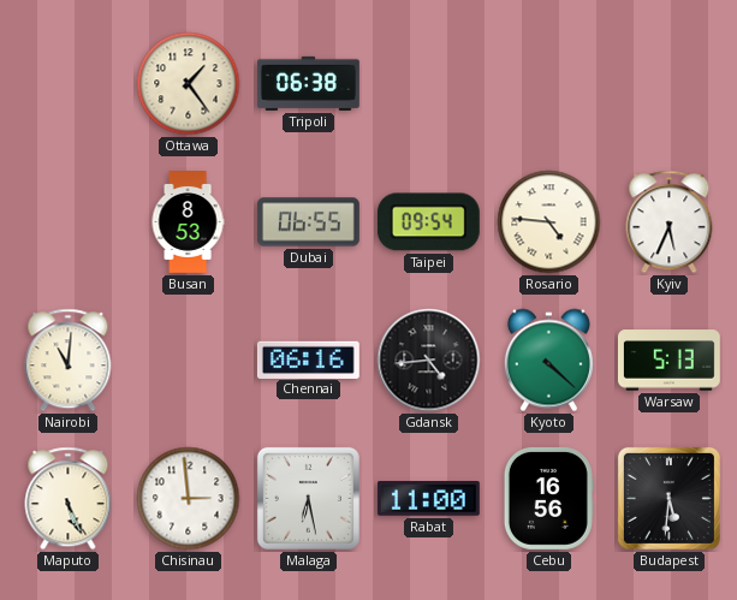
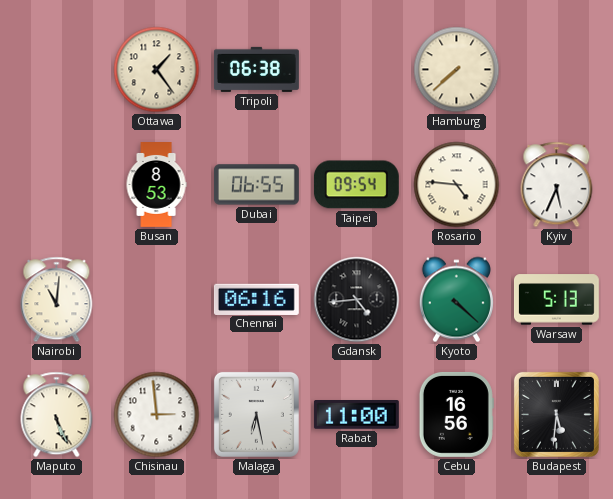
Hamburg: none -> 7:38
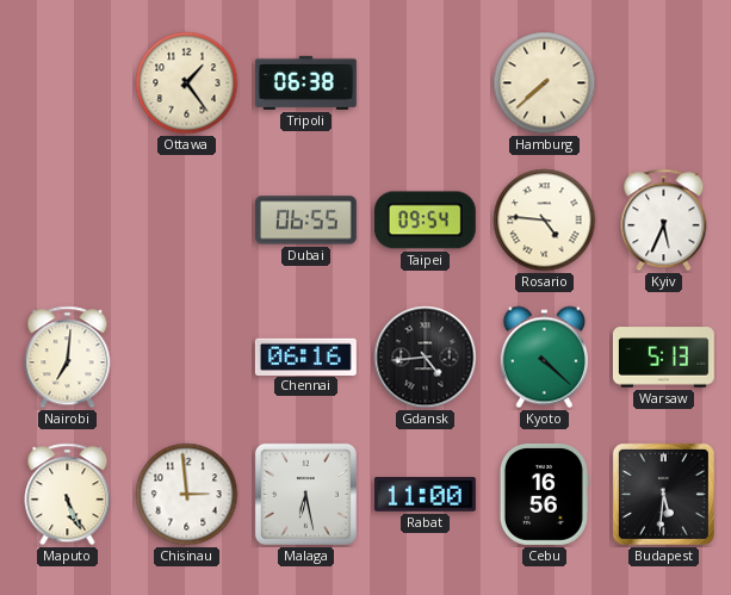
Busan: 8:53 -> none
Nairobi: 11:01 -> 7:01
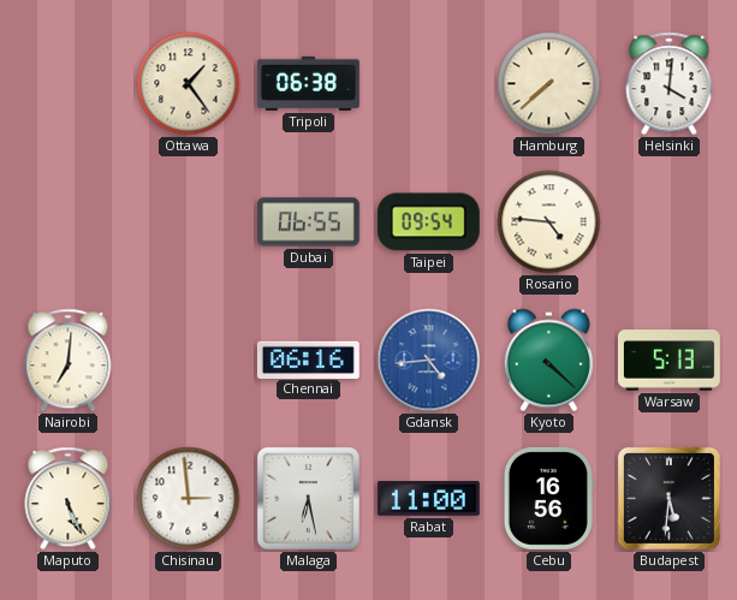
Helsinki: none -> 4:01
Kyiv: 5:34 -> none
Gdansk dial: black -> blue
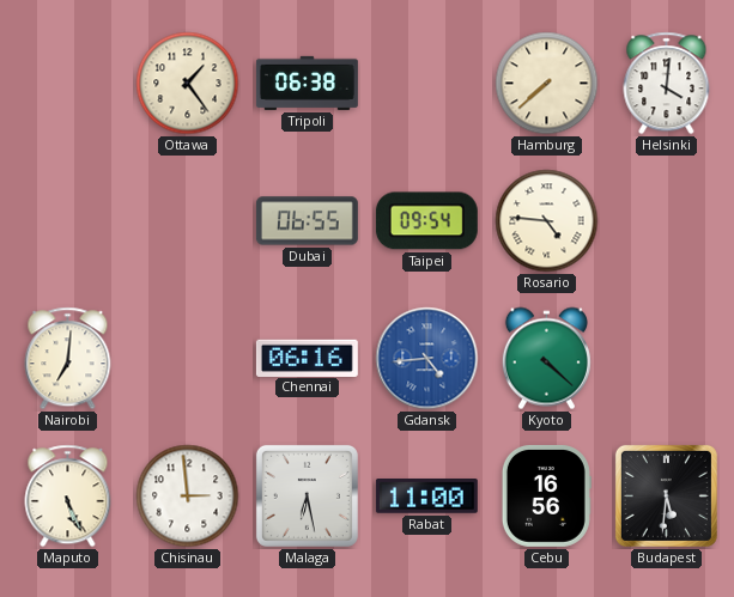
Warsaw: 5:13 -> none
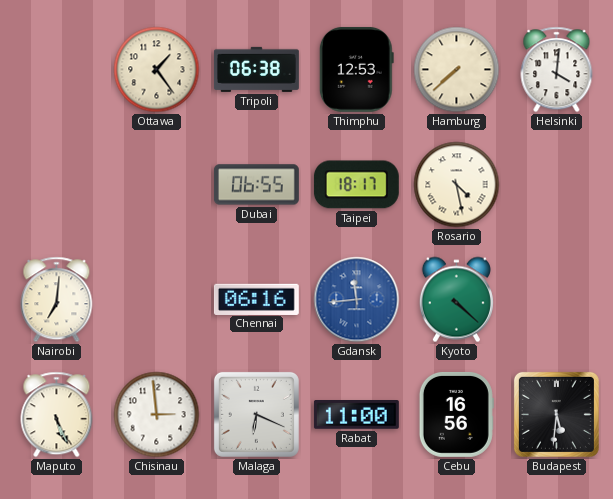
Thimphu: none -> 12:53
Taipei: 09:54 -> 18:17
Rosario: 4:46 -> 4:28
Gdansk: 4:44 -> 11:44
Malaga: 6:28 -> 6:19
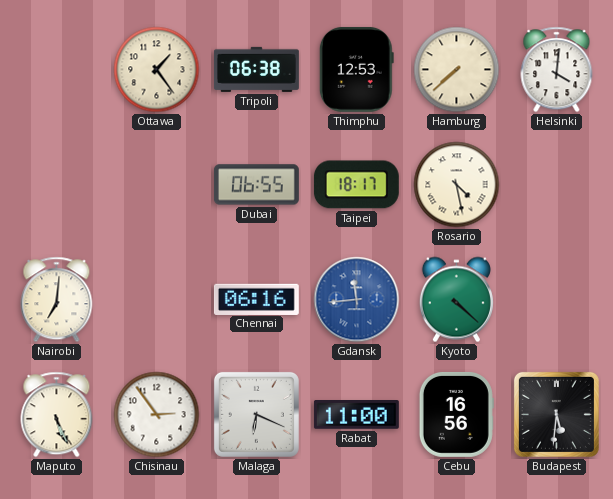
Chisinau: 2:59 -> 2:54
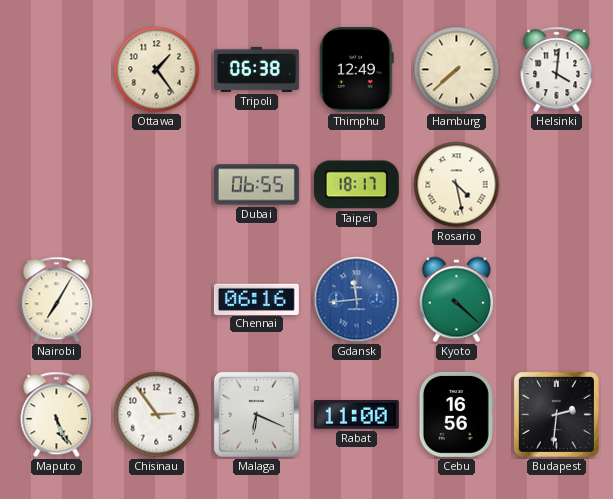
Thimphu: 12:53 -> 12:49
Nairobi: 7:01 -> 7:05
Budapest: 5:31 -> 2:31
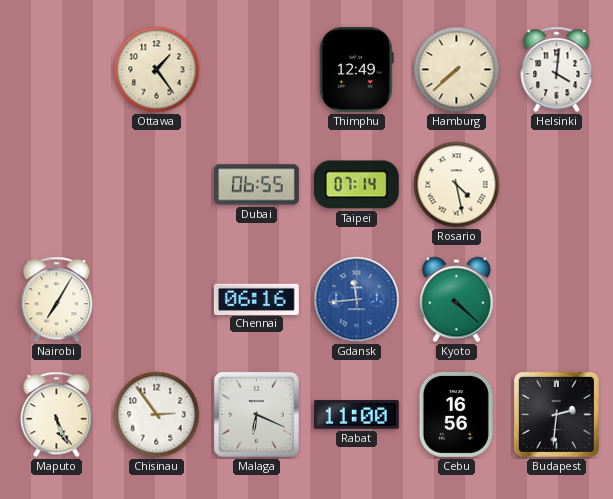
Tripoli: 06:38 -> none
Taipei: 18:17 -> 07:14
